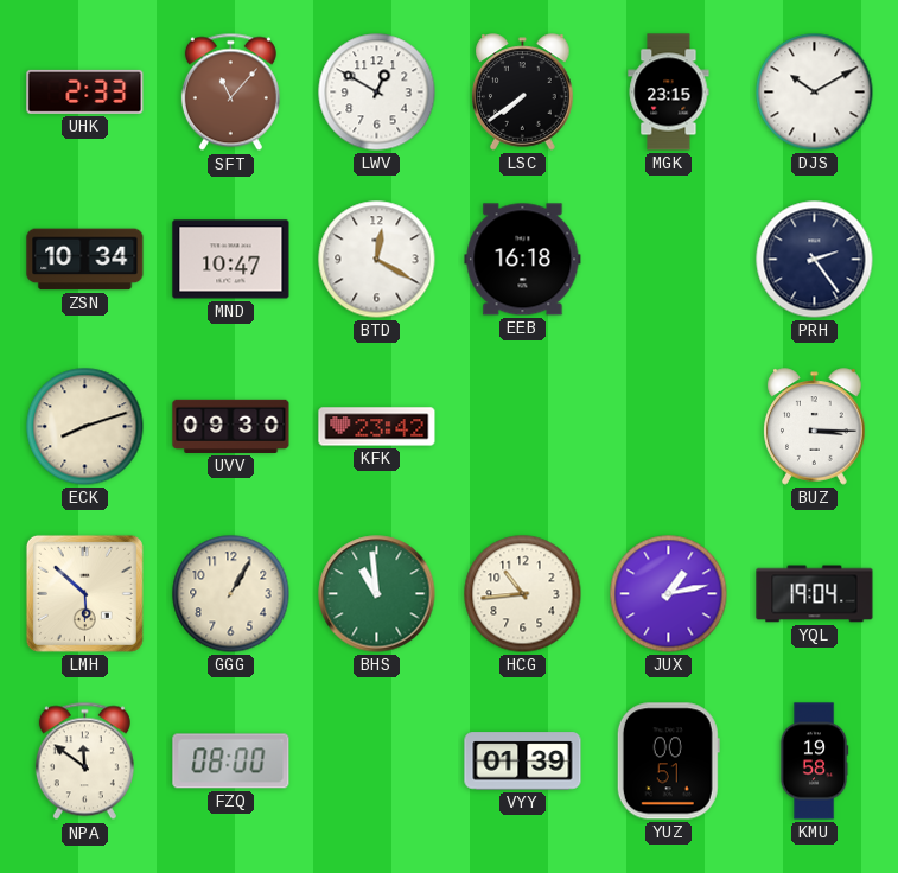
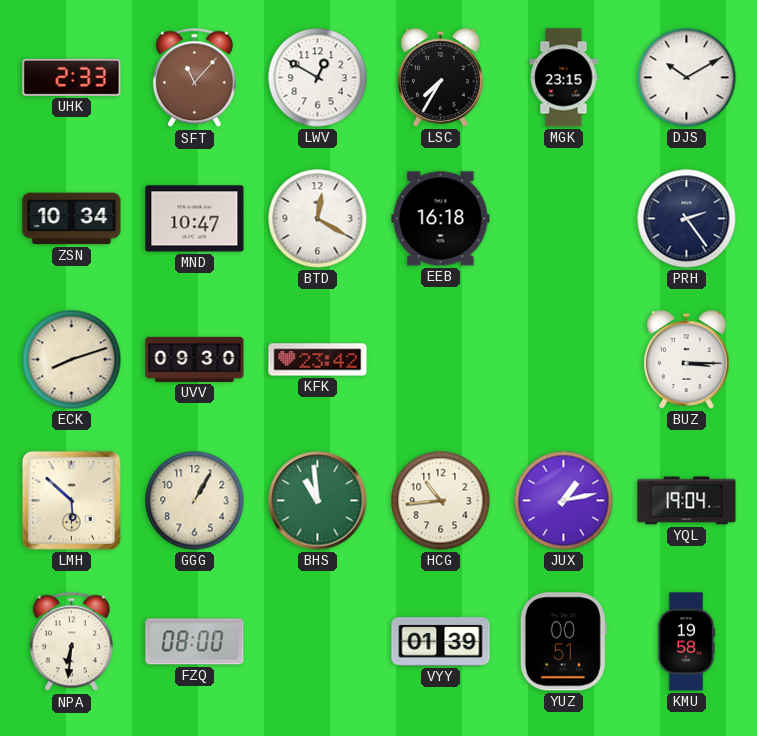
LSC: 7:39 -> 7:35
NPA: 11:51 -> 6:31
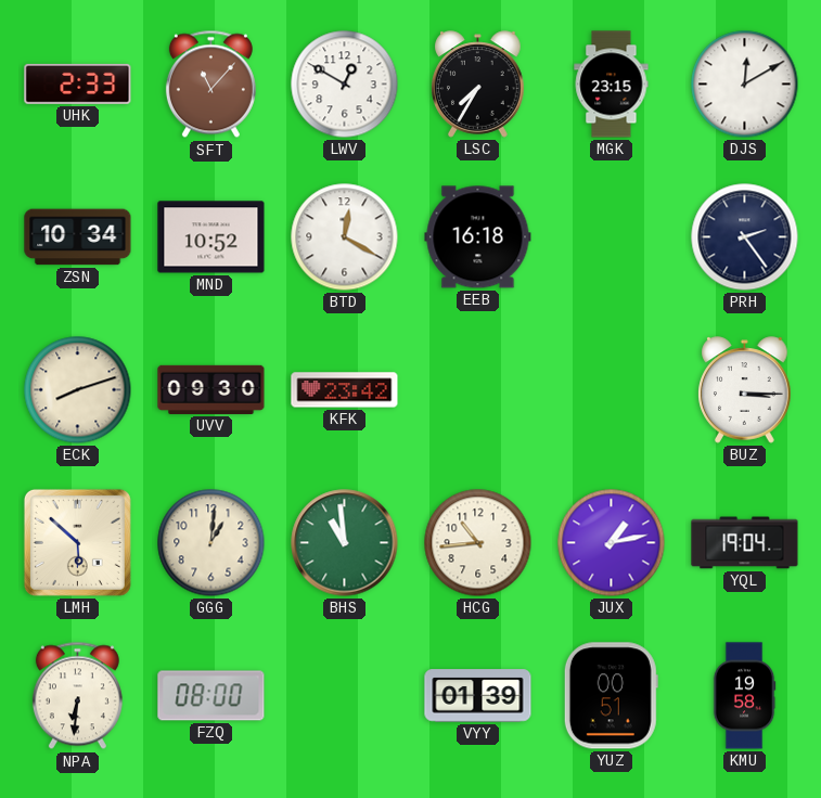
DJS: 10:10 -> 12:10
MND: 10:47 -> 10:52
GGG: 1:05 -> 1:01
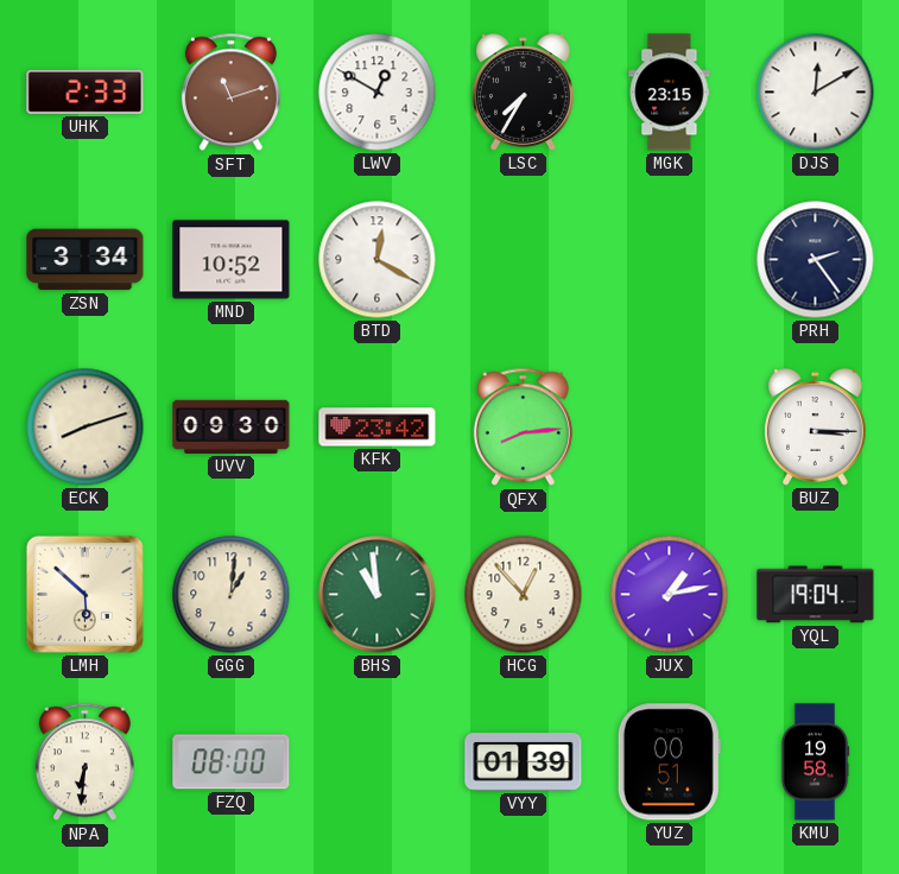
SFT: 11:07 -> 11:12
ZSN: 10:34 -> 3:34
EEB: 16:18 -> none
QFX: none -> 8:14
HCG: 10:44 -> 12:53
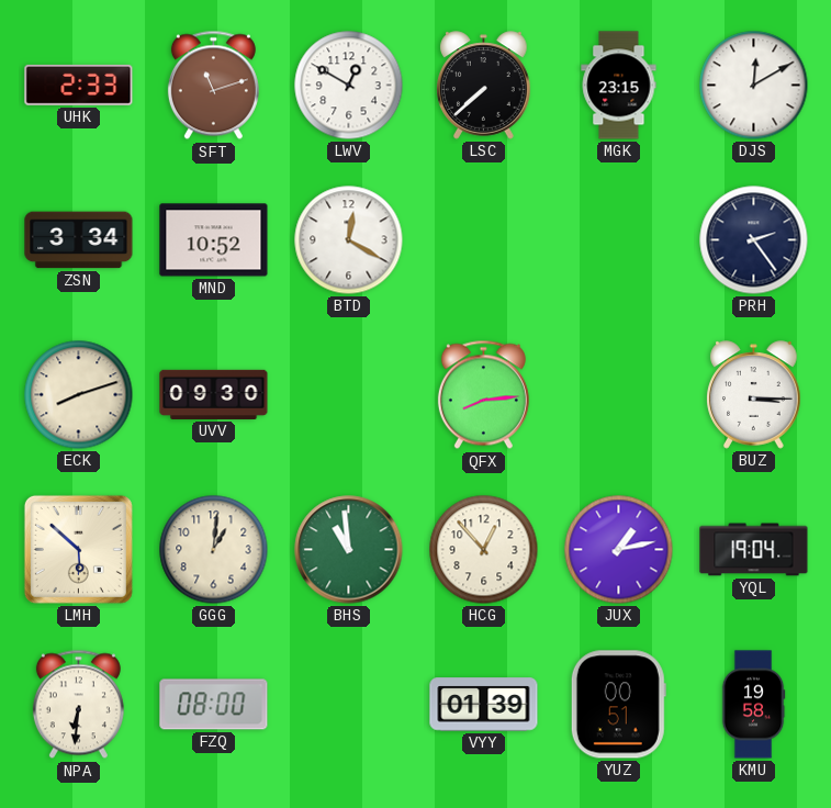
LSC: 7:35 -> 7:38
KFK: 23:42 -> none
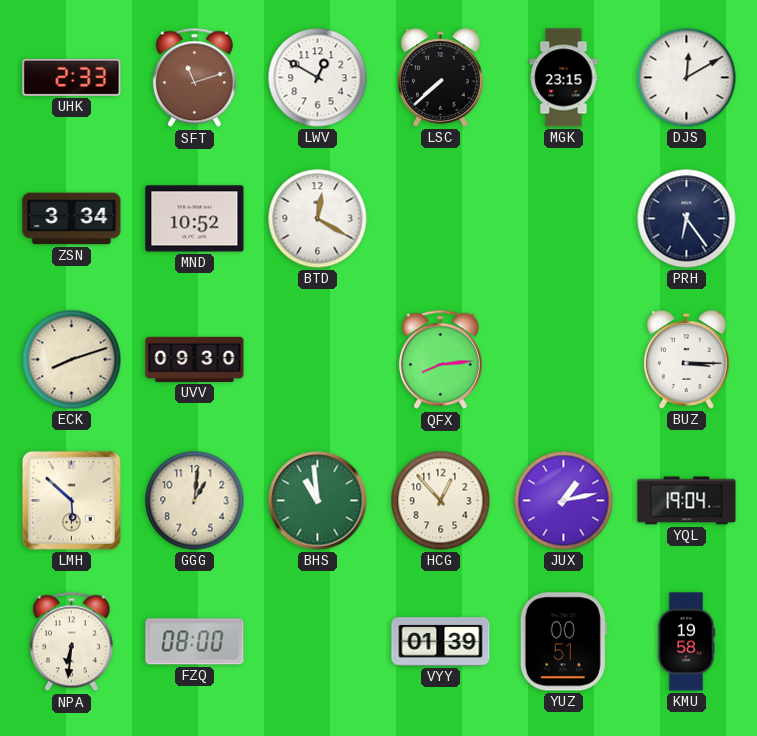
PRH: 2:24 -> 6:24
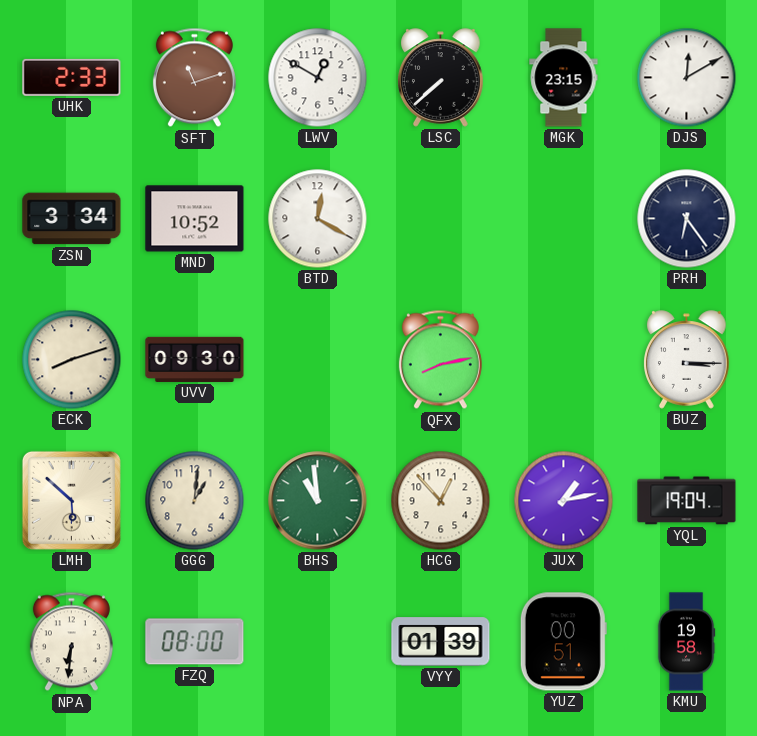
QFX: 8:14 -> 8:13
